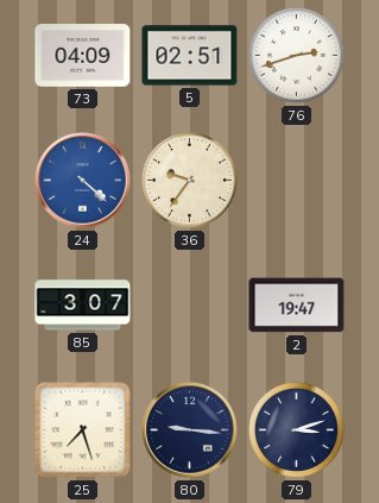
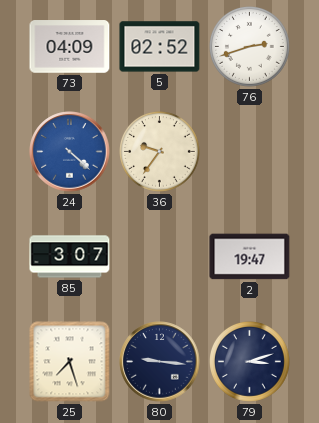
5: 02:51 -> 02:52
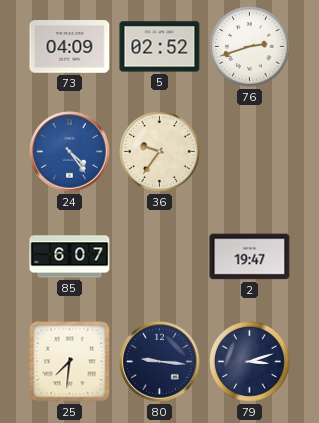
24: 4:22 -> 4:24
85: 3:07 -> 6:07
25: 7:27 -> 7:31
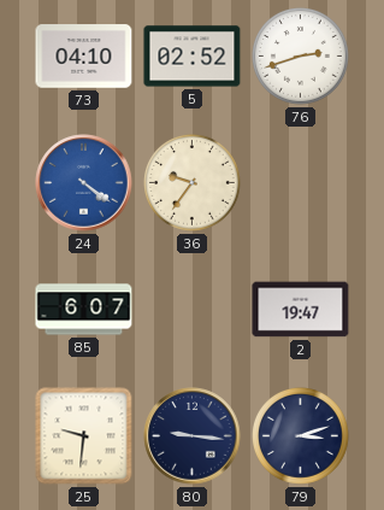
73: 04:09 -> 04:10
24: 4:24 -> 4:21
25: 7:31 -> 9:31
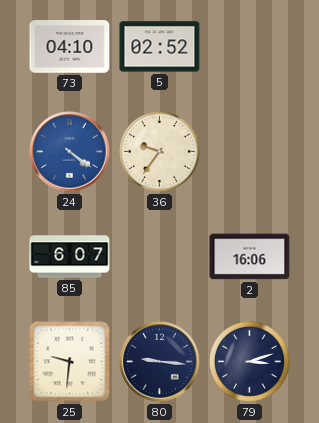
76: 2:42 -> none
2: 19:47 -> 16:06
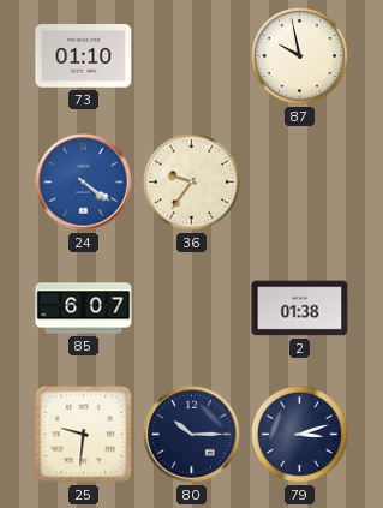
73: 04:10 -> 01:10
5: 02:52 -> none
87: none -> 9:58
2: 16:06 -> 01:38
80: 9:16 -> 10:15
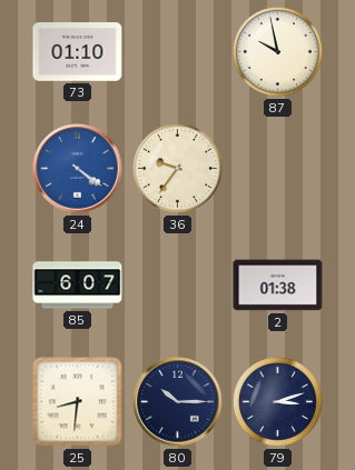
25: 9:31 -> 8:31
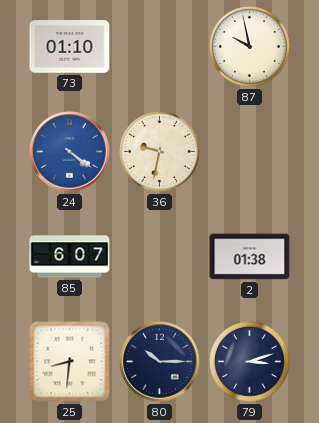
36: 9:36 -> 9:32
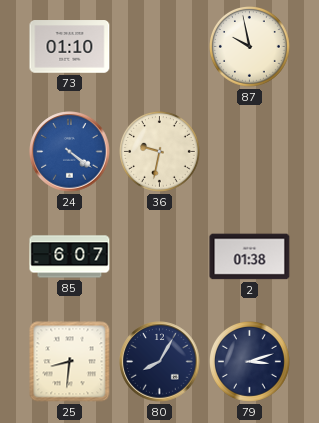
80: 10:15 -> 8:05
